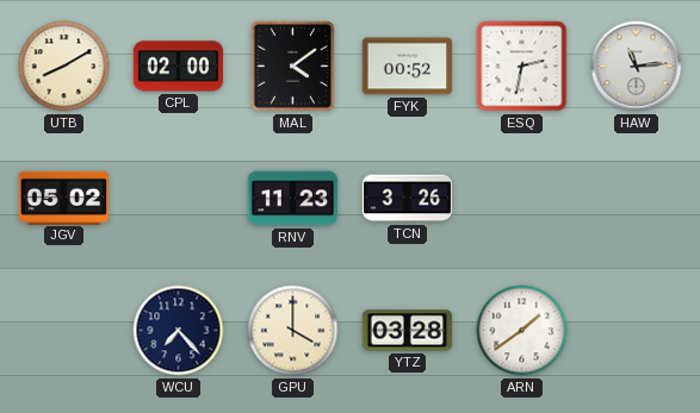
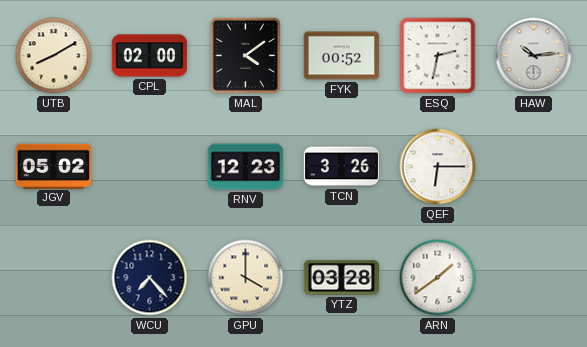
HAW: 11:14 -> 10:14
RNV: 11:23 -> 12:23
QEF: none -> 6:15
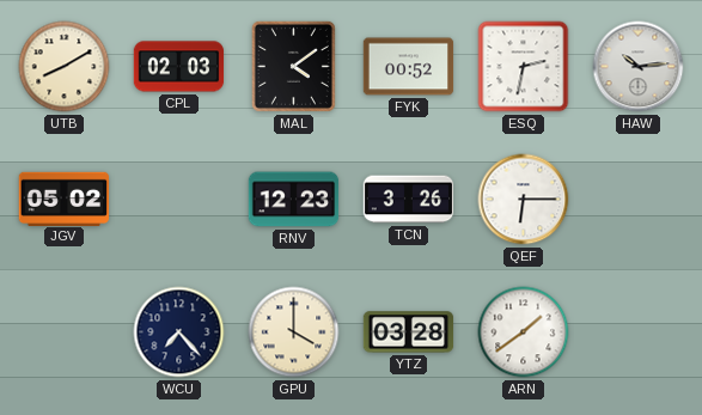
CPL: 02:00 -> 02:03
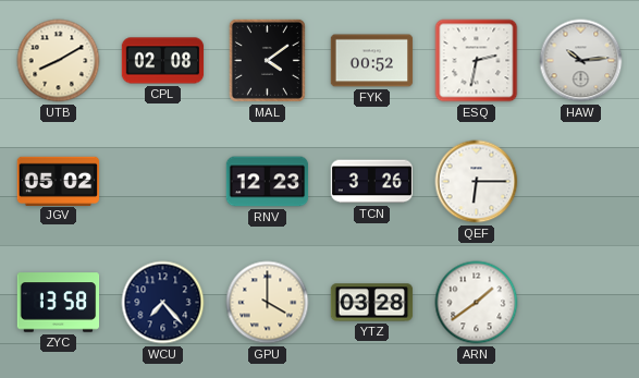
CPL: 02:03 -> 02:08
ZYC: none -> 13:58
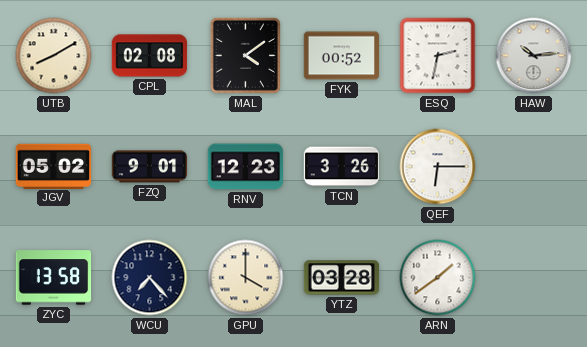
FZQ: none -> 9:01
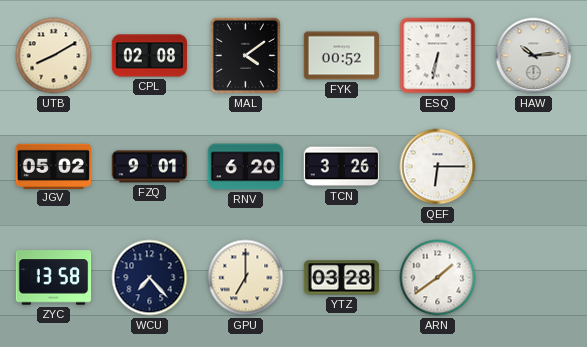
ESQ: 2:32 -> 6:32
RNV: 12:23 -> 6:20
GPU: 4:00 -> 7:00
